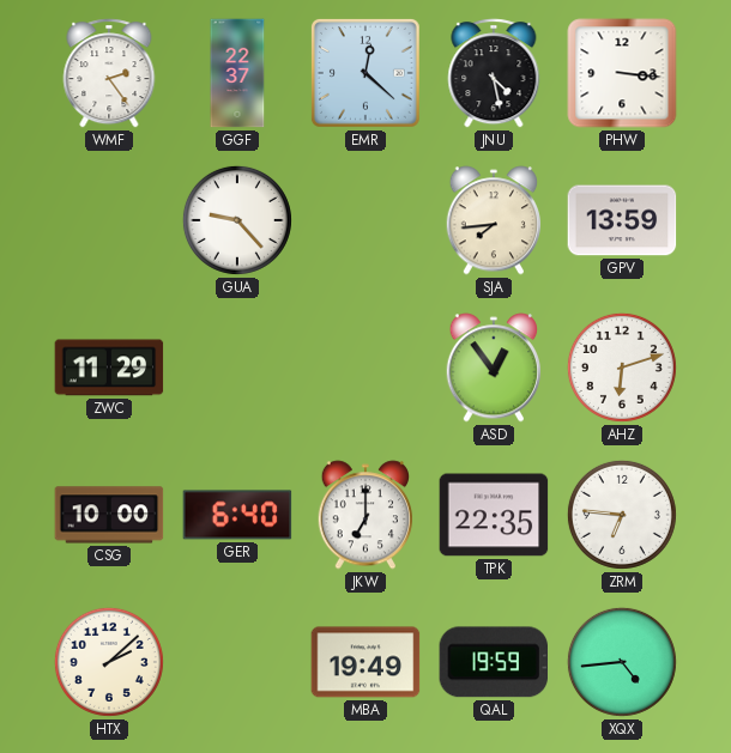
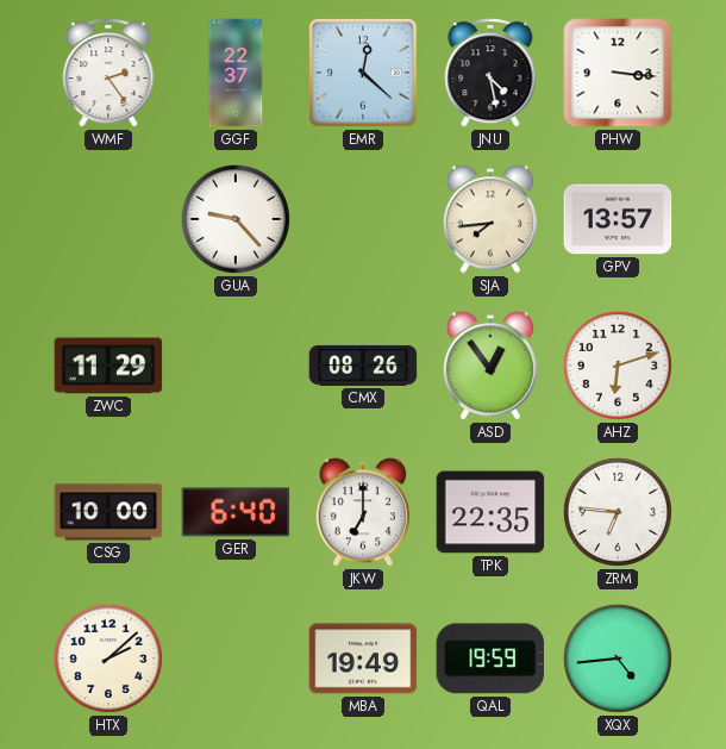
GPV: 13:59 -> 13:57
CMX: none -> 08:26
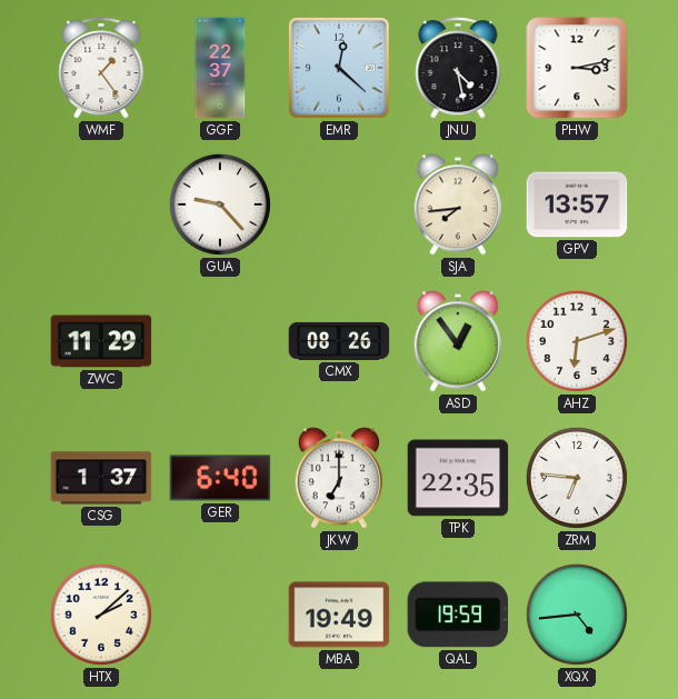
WMF: 2:24 -> 1:24
PHW: 3:16 -> 3:13
CSG: 10:00 -> 1:37
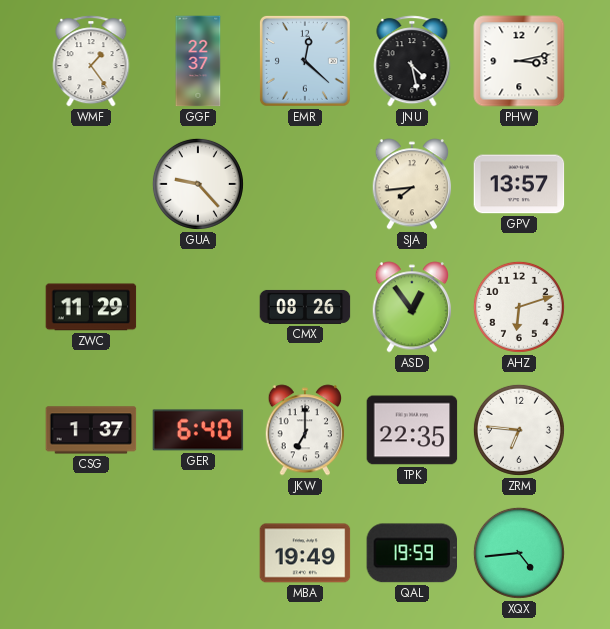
HTX: 2:08 -> none
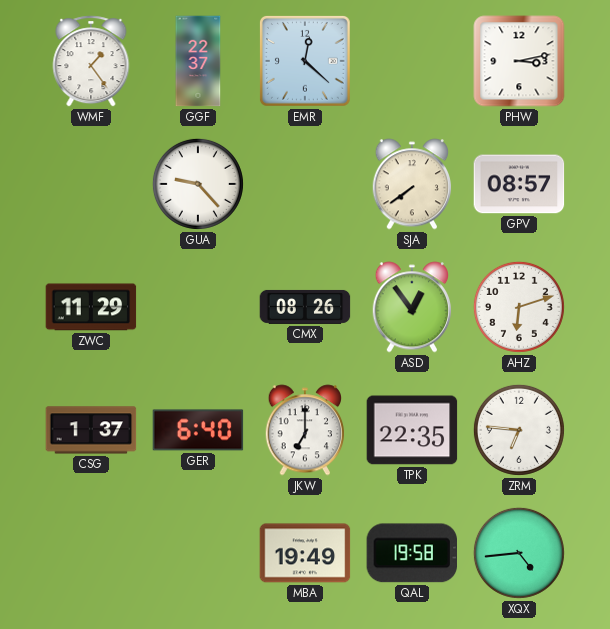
JNU: 4:28 -> none
SJA: 7:44 -> 7:39
GPV: 13:57 -> 08:57
QAL: 19:59 -> 19:58
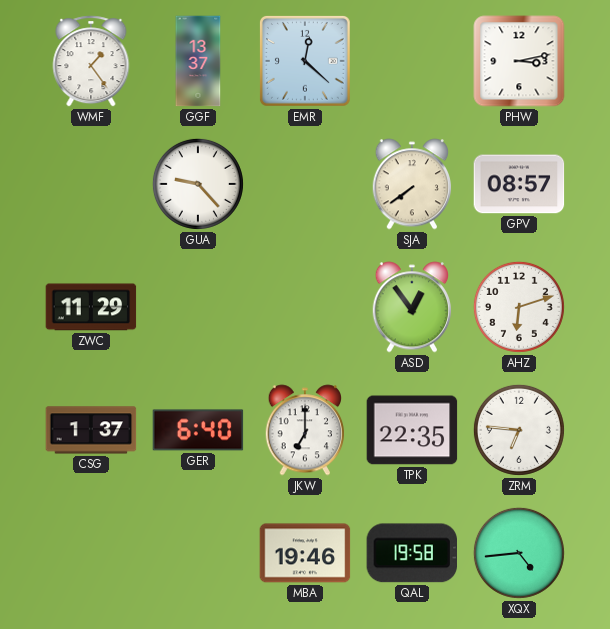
GGF: 22:37 -> 13:37
CMX: 08:26 -> none
MBA: 19:49 -> 19:46
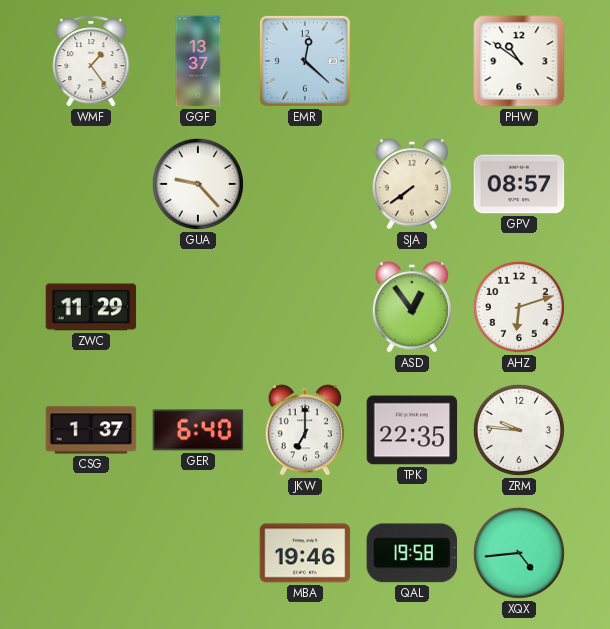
PHW: 3:13 -> 10:51
ZRM: 6:46 -> 9:46
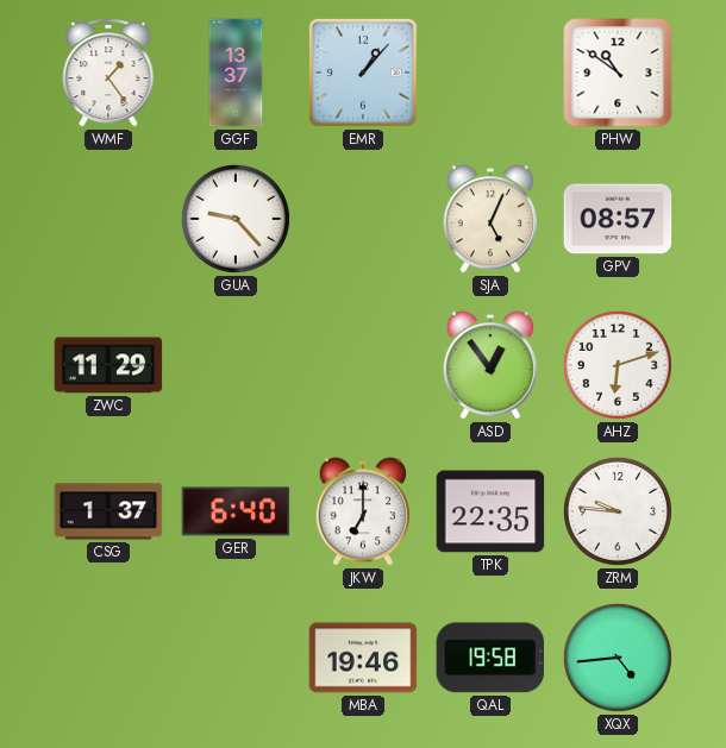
EMR: 12:22 -> 1:07
SJA: 7:39 -> 5:04
